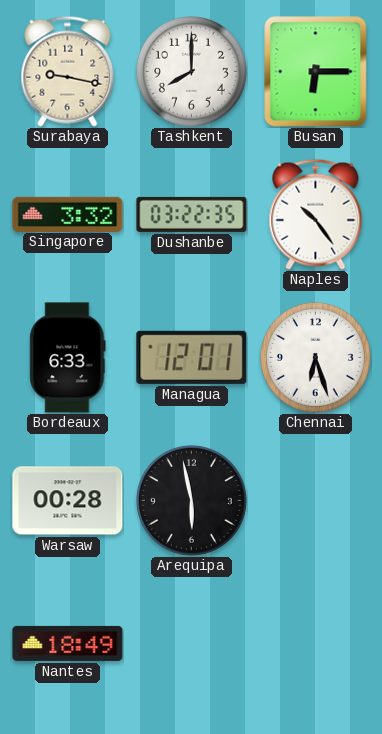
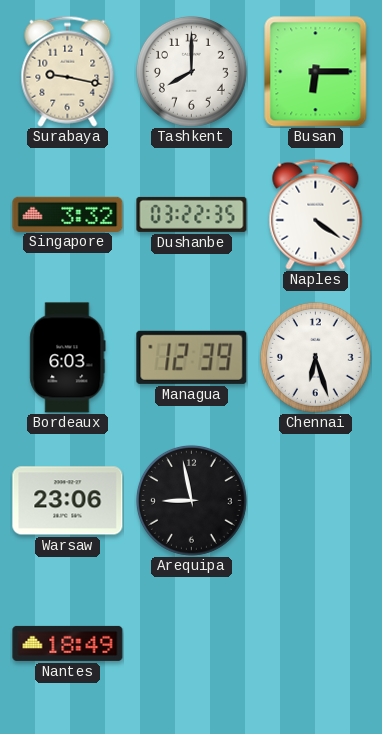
Naples: 10:24 -> 4:21
Bordeaux: 6:33 -> 6:03
Managua: 12:01 -> 12:39
Warsaw: 00:28 -> 23:06
Arequipa: 5:58 -> 8:58
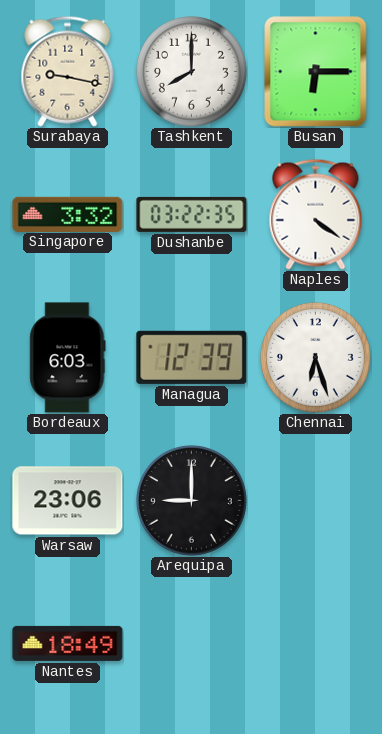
Arequipa: 8:58 -> 9:00
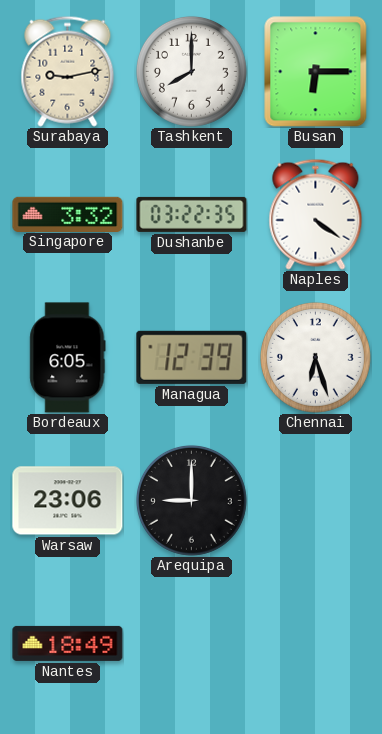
Surabaya: 9:17 -> 9:13
Bordeaux: 6:03 -> 6:05
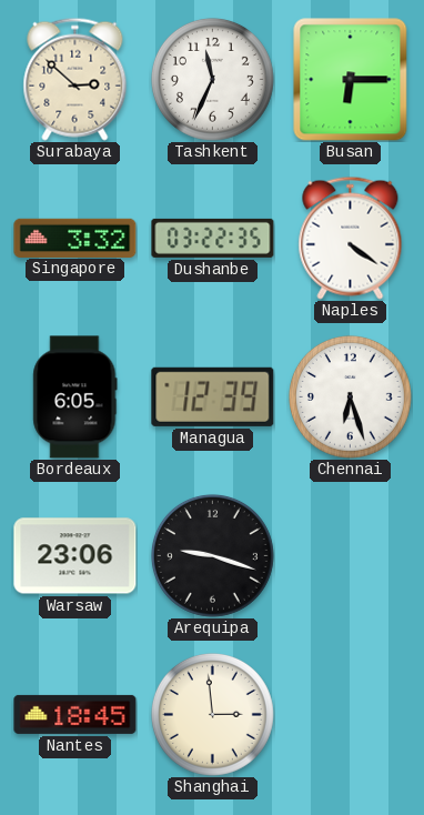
Surabaya: 9:13 -> 2:52
Tashkent: 8:00 -> 11:34
Arequipa: 9:00 -> 9:18
Nantes: 18:49 -> 18:45
Shanghai: none -> 2:59
